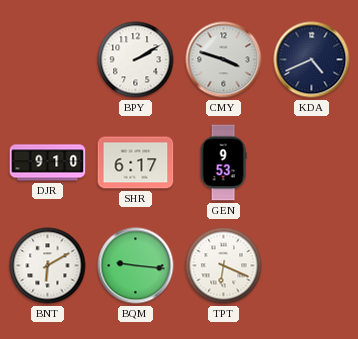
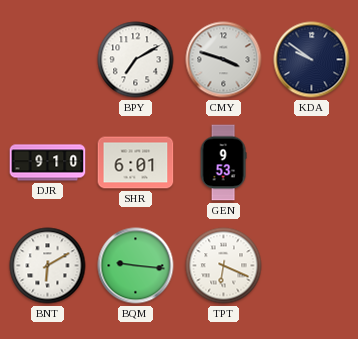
BPY: 2:10 -> 7:10
KDA: 4:41 -> 9:51
SHR: 6:17 -> 6:01
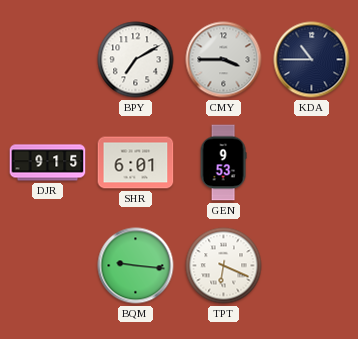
CMY: 3:48 -> 3:45
KDA: 9:51 -> 10:45
DJR: 9:10 -> 9:15
BNT: 6:10 -> none
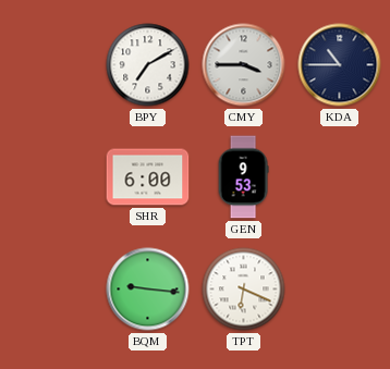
DJR: 9:15 -> none
SHR: 6:01 -> 6:00
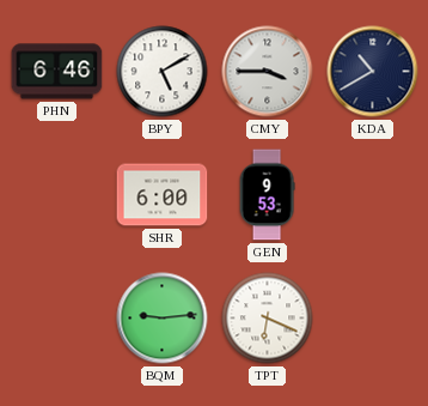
PHN: none -> 6:46
BPY: 7:10 -> 5:10
KDA: 10:45 -> 10:40
BQM: 9:16 -> 9:14
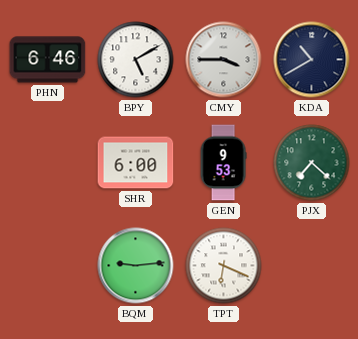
PJX: none -> 7:22
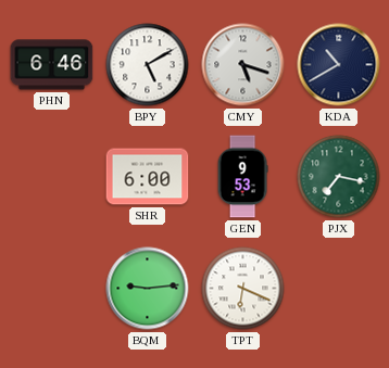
CMY: 3:45 -> 5:18
PJX: 7:22 -> 7:17
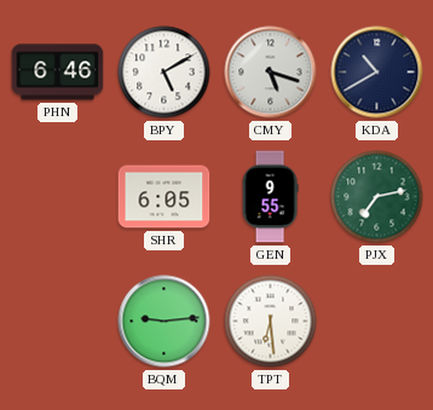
SHR: 6:00 -> 6:05
GEN: 9:53 -> 9:55
PJX: 7:17 -> 7:13
TPT: 6:19 -> 6:29
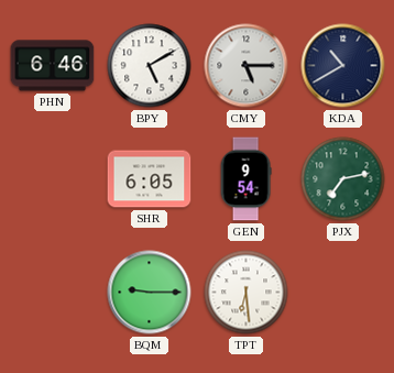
CMY: 5:18 -> 5:15
GEN: 9:55 -> 9:54
BQM: 9:14 -> 9:15
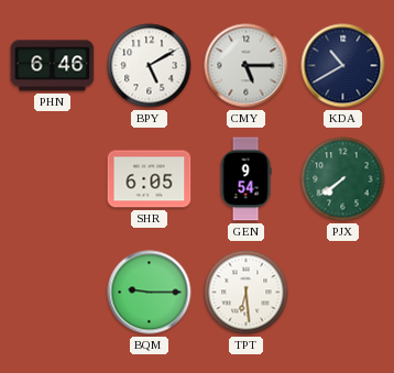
PJX: 7:13 -> 7:39
